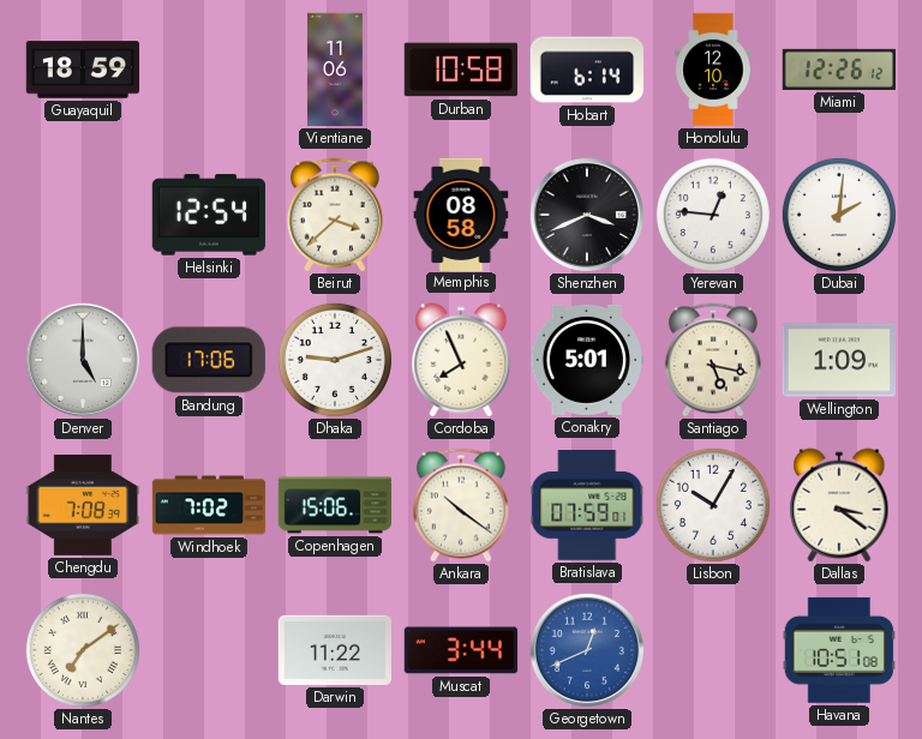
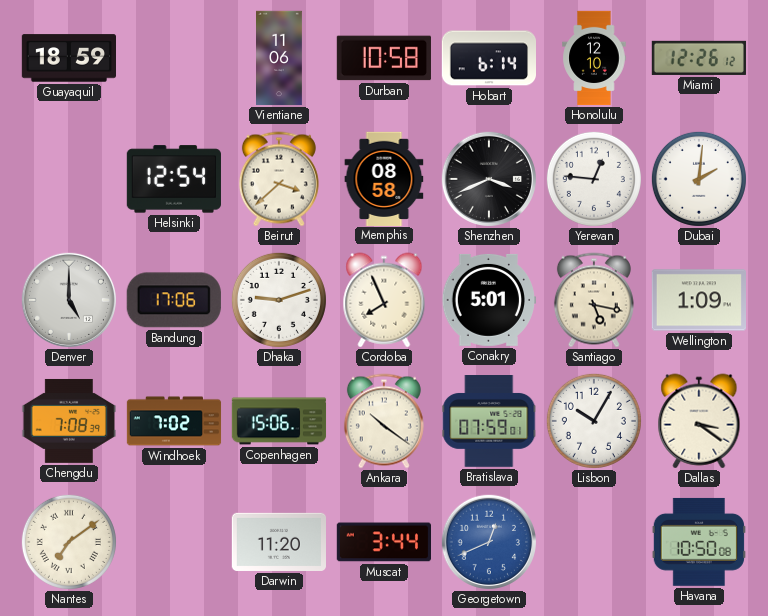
Darwin: 11:22 -> 11:20
Havana: 10:51 -> 10:50
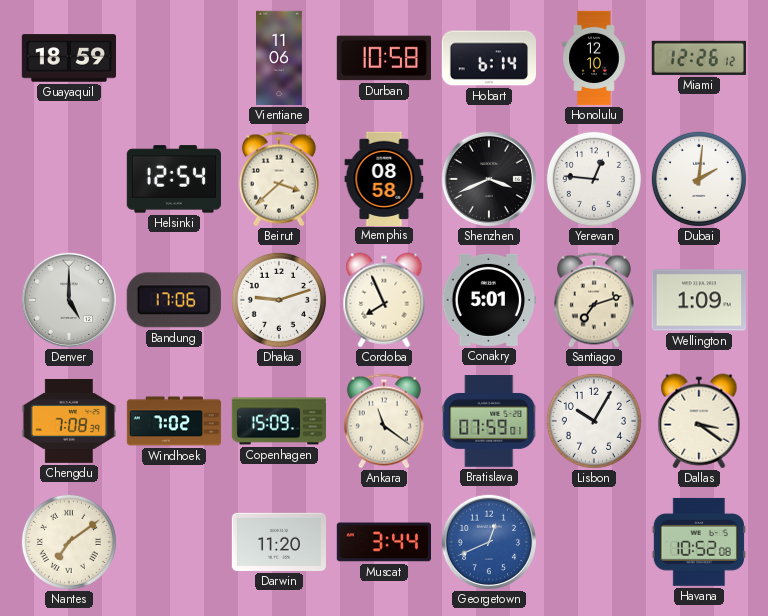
Santiago: 5:17 -> 7:12
Copenhagen: 15:06 -> 15:09
Ankara: 10:21 -> 11:21
Havana: 10:50 -> 10:52
